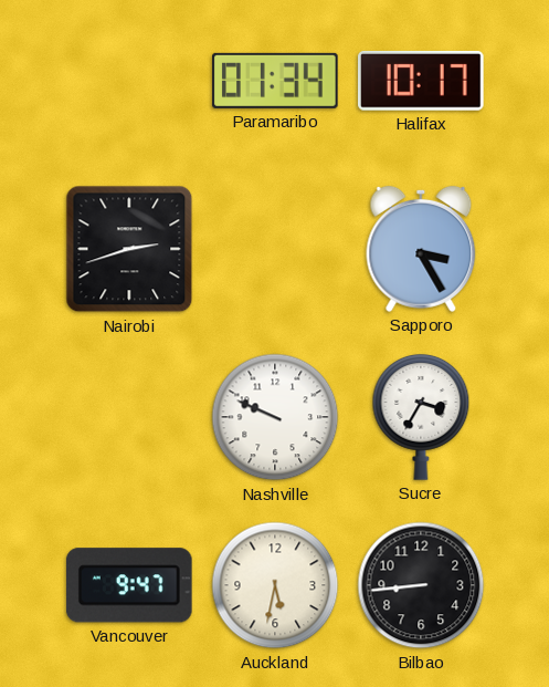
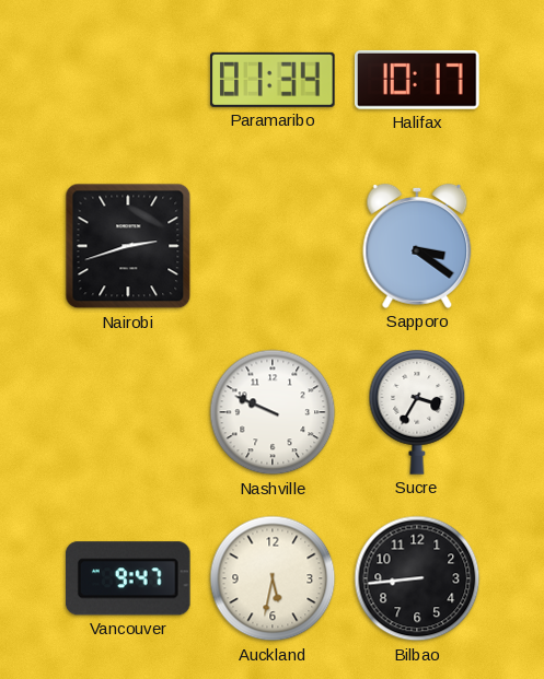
Sapporo: 3:25 -> 3:21
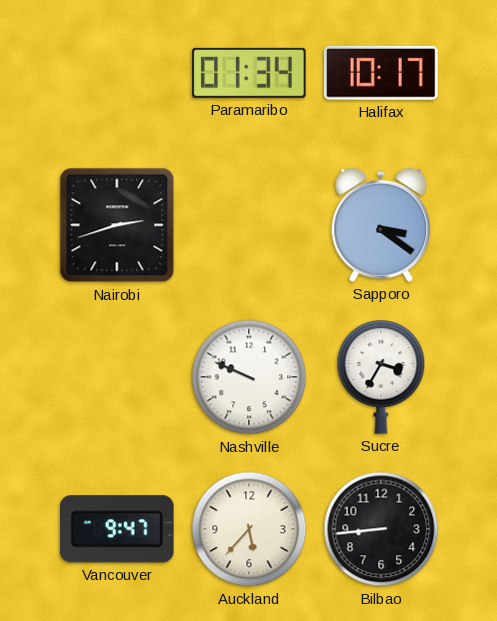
Auckland: 5:32 -> 5:37
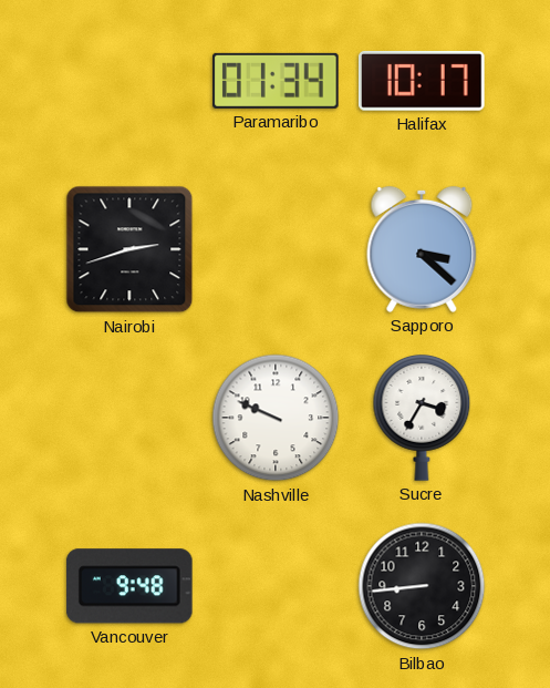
Sapporo: 3:21 -> 3:22
Vancouver: 9:47 -> 9:48
Auckland: 5:37 -> none
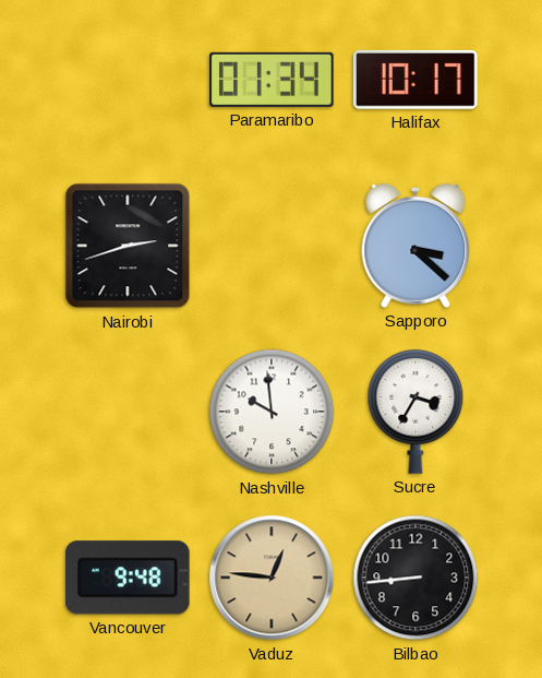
Nashville: 9:49 -> 9:59
Vaduz: none -> 12:46
